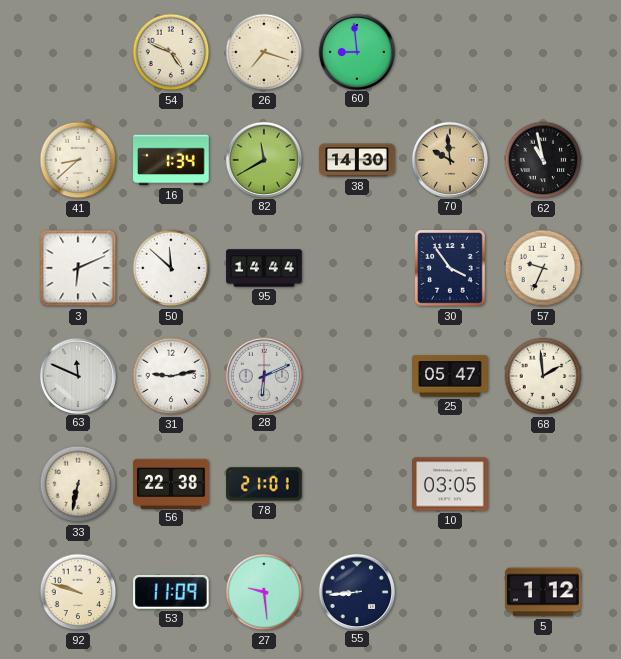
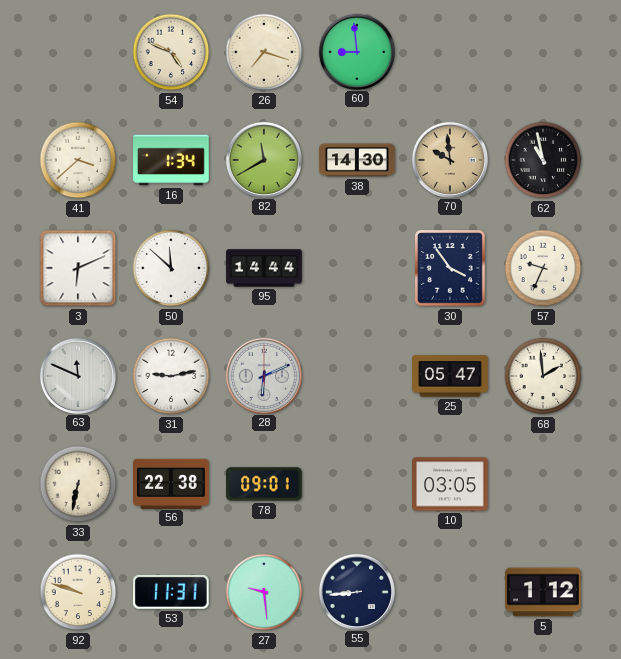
41: 8:38 -> 3:38
78: 21:01 -> 09:01
53: 11:09 -> 11:31
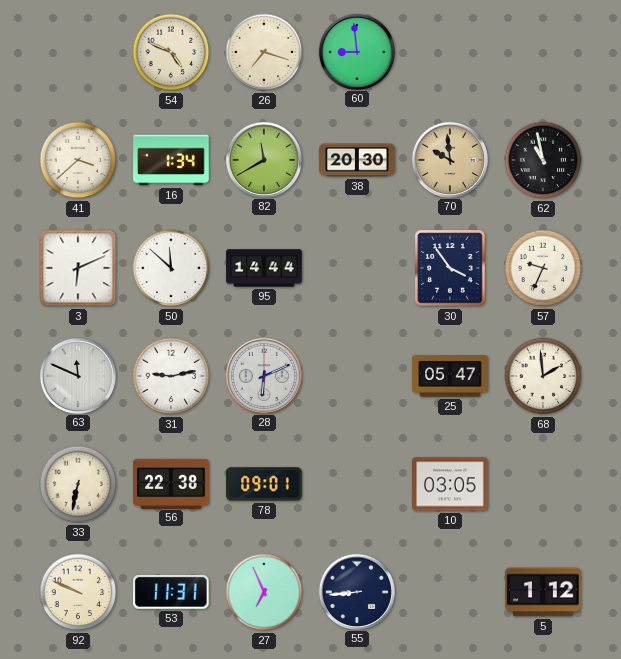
38: 14:30 -> 20:30
92: 9:48 -> 9:49
27: 9:29 -> 6:56
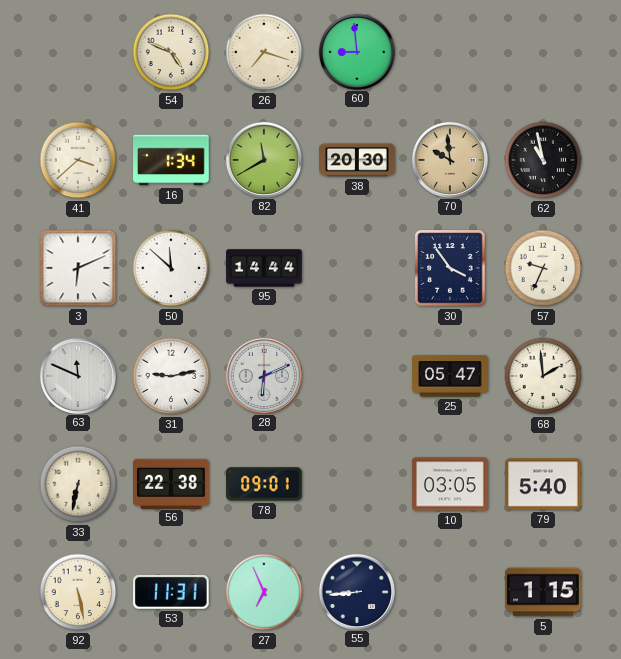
79: none -> 5:40
92: 9:49 -> 5:28
5: 1:12 -> 1:15
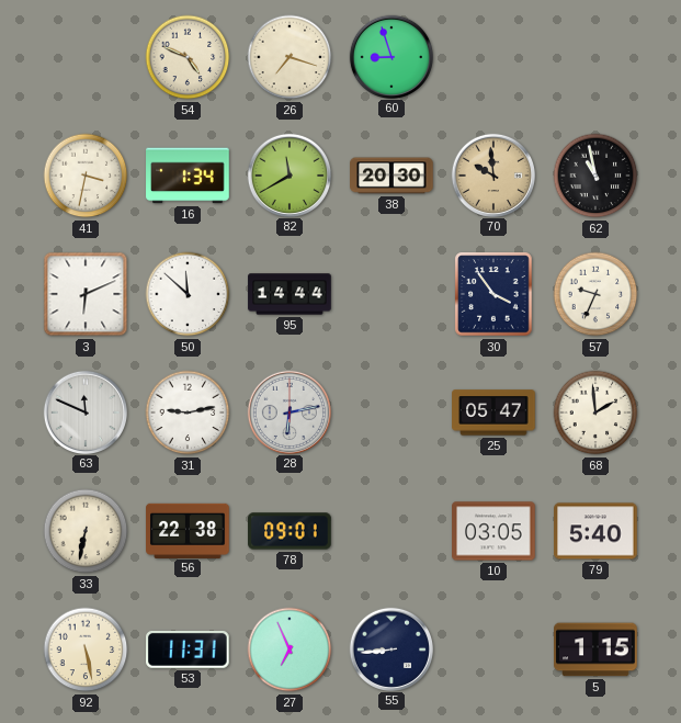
60: 8:59 -> 8:57
41: 3:38 -> 3:32
28: 6:11 -> 6:13
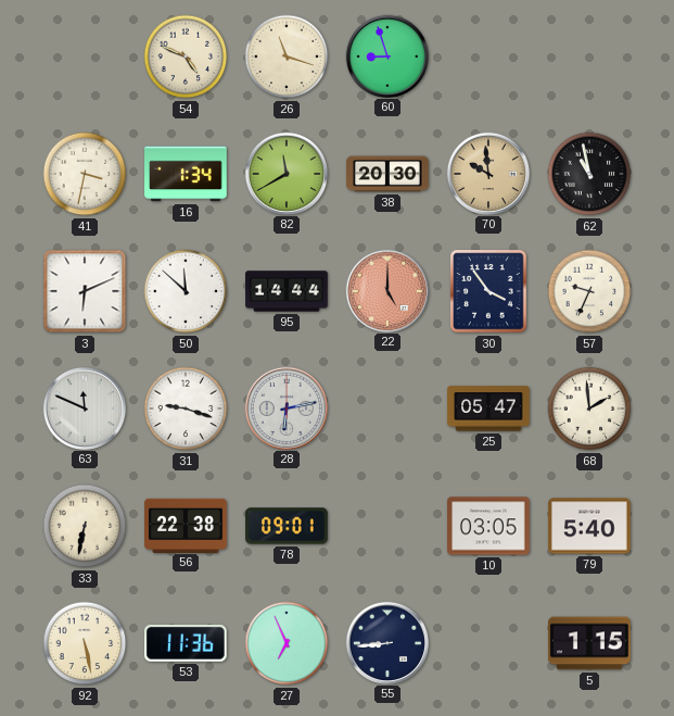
26: 7:18 -> 11:18
22: none -> 5:00
31: 9:13 -> 9:18
53: 11:31 -> 11:36
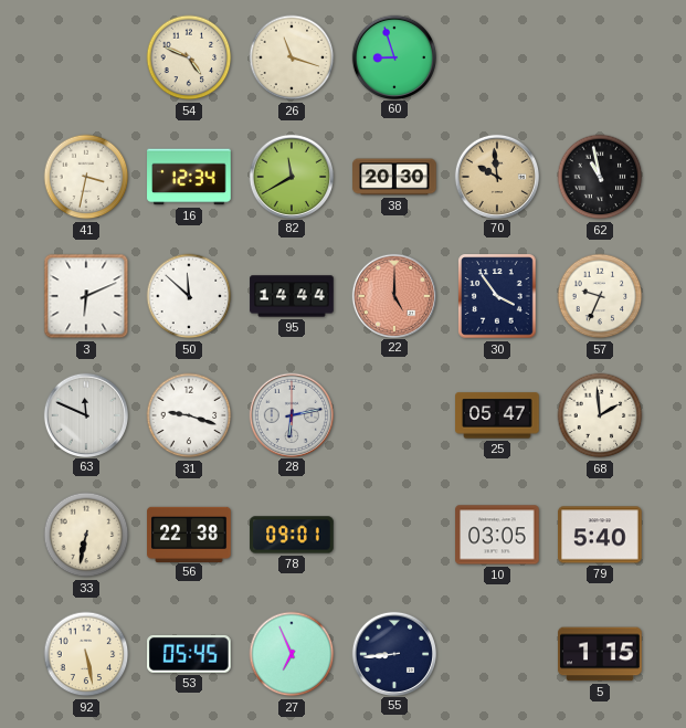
16: 1:34 -> 12:34
53: 11:36 -> 05:45
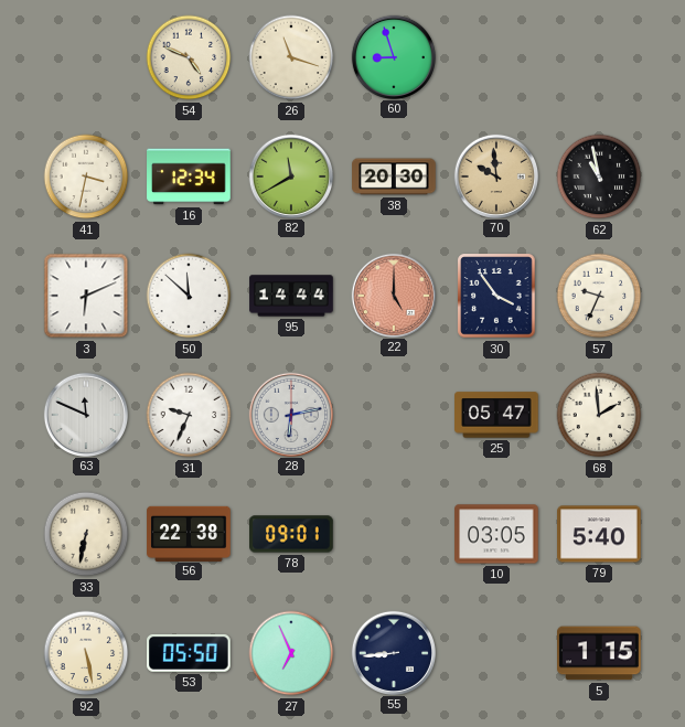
31: 9:18 -> 9:34
53: 05:45 -> 05:50
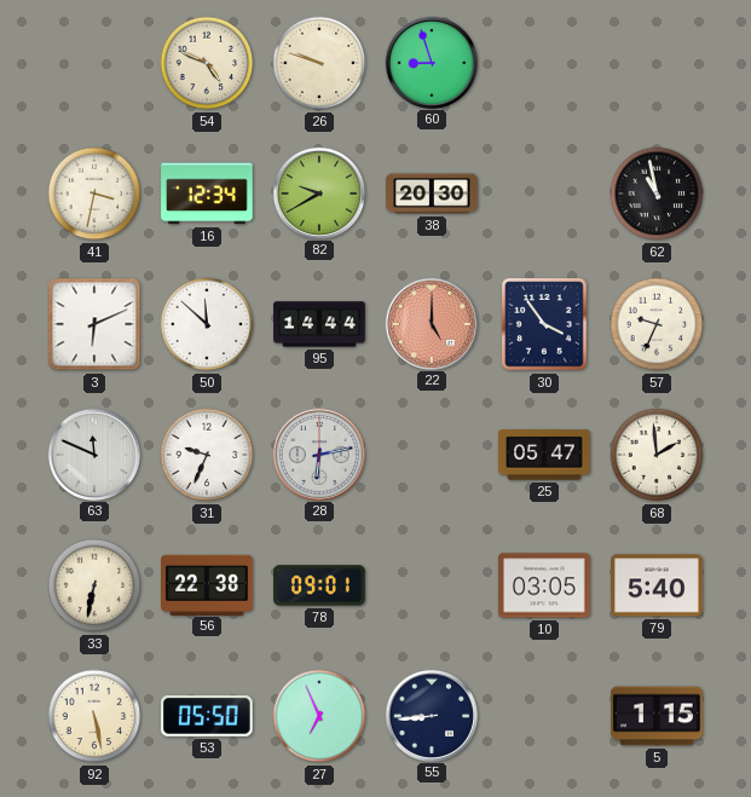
26: 11:18 -> 9:48
82: 11:40 -> 9:40
70: 9:59 -> none
